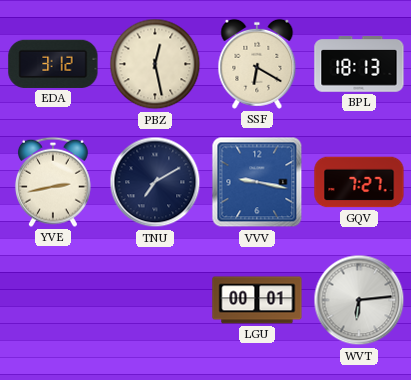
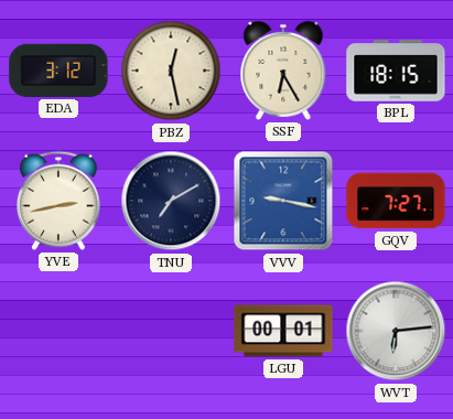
SSF: 6:20 -> 6:25
BPL: 18:13 -> 18:15
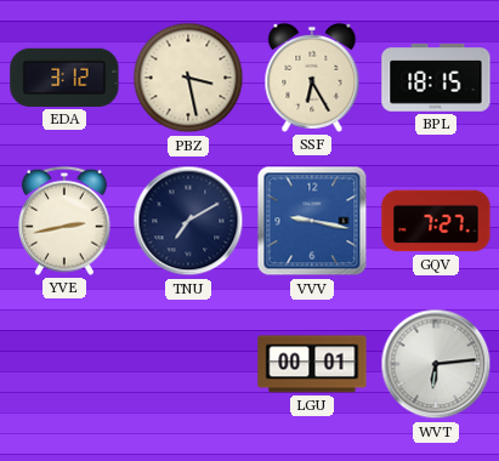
PBZ: 12:28 -> 3:28
